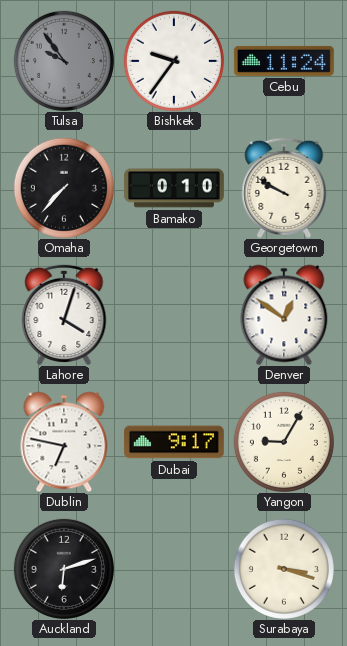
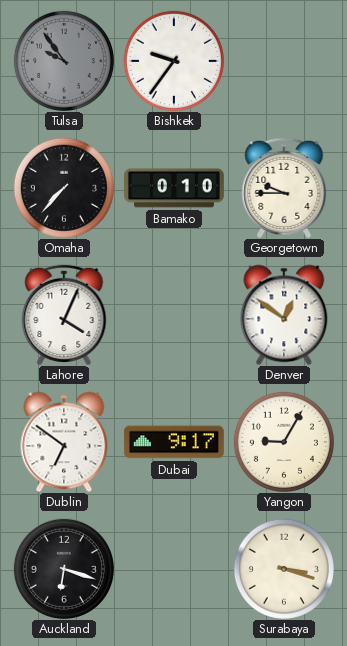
Cebu: 11:24 -> none
Georgetown: 9:50 -> 9:45
Lahore: 4:03 -> 4:04
Dublin: 6:47 -> 6:51
Auckland: 6:12 -> 6:18
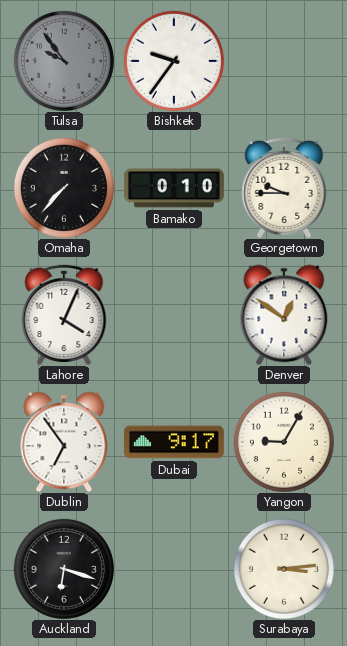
Dublin: 6:51 -> 6:54
Surabaya: 3:18 -> 3:14
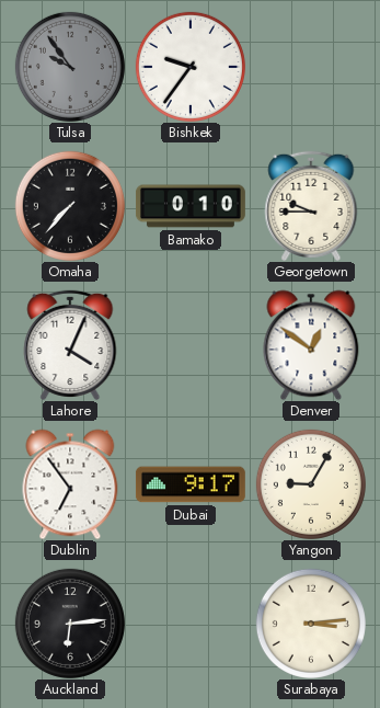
Auckland: 6:18 -> 6:14
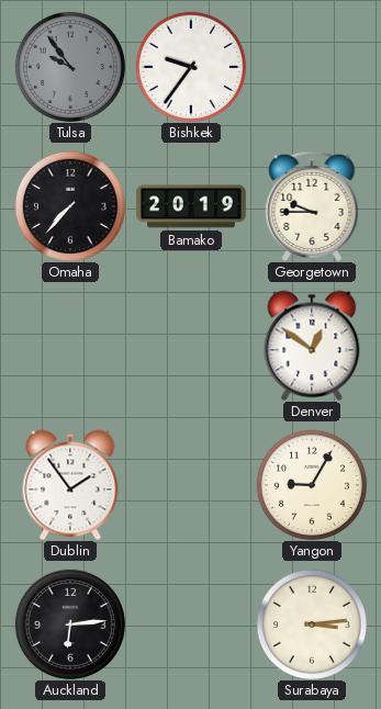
Bamako: 0:10 -> 20:19
Lahore: 4:04 -> none
Dublin: 6:54 -> 1:54
Dubai: 9:17 -> none
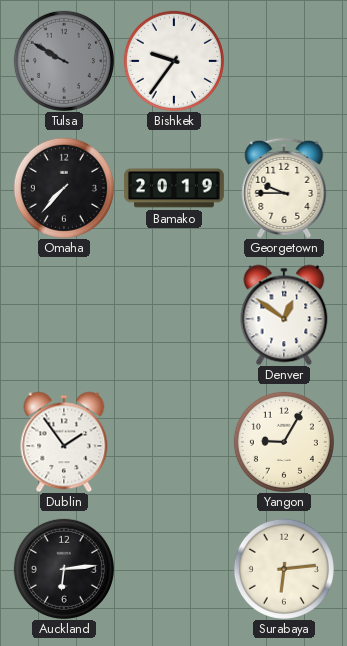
Tulsa: 9:54 -> 9:50
Surabaya: 3:14 -> 6:14
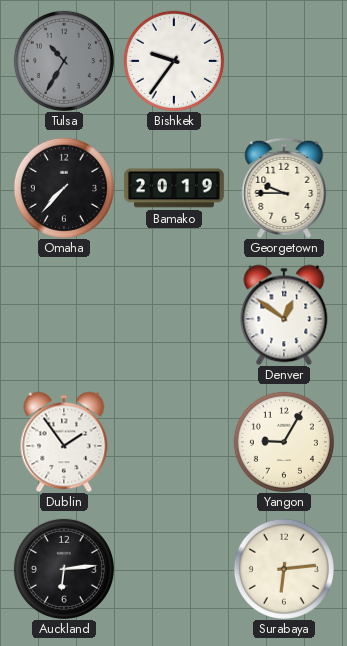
Tulsa: 9:50 -> 10:35
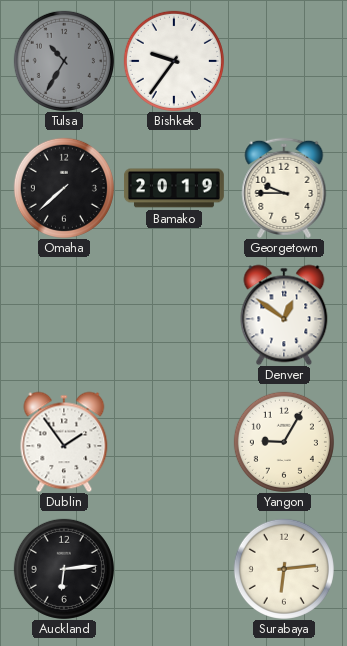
Omaha: 7:37 -> 7:38
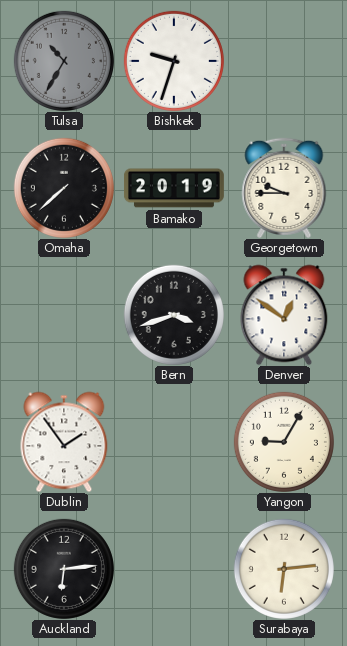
Bishkek: 9:36 -> 9:33
Bern: none -> 3:42
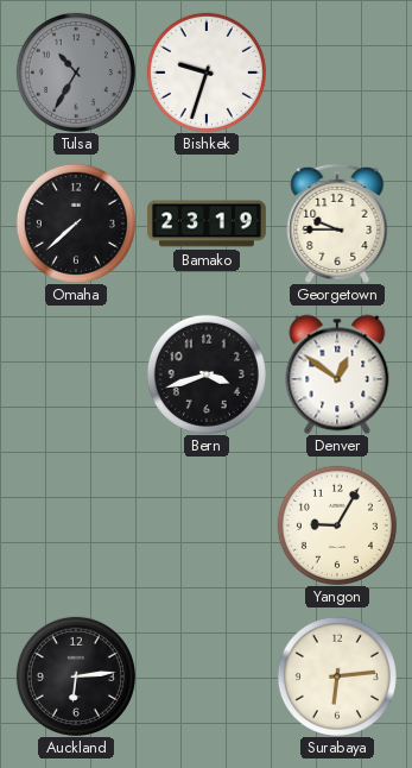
Bamako: 20:19 -> 23:19
Dublin: 1:54 -> none
